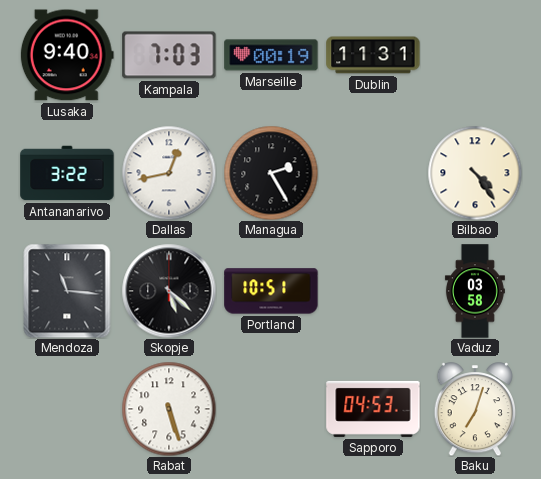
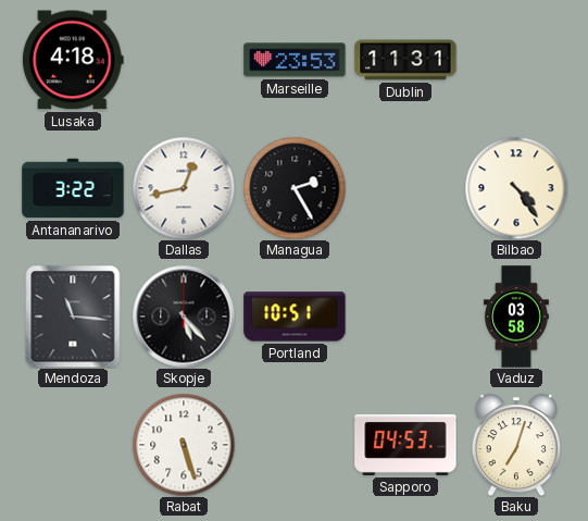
Lusaka: 9:40 -> 4:18
Kampala: 7:03 -> none
Marseille: 00:19 -> 23:53
Skopje: 5:22 -> 5:23
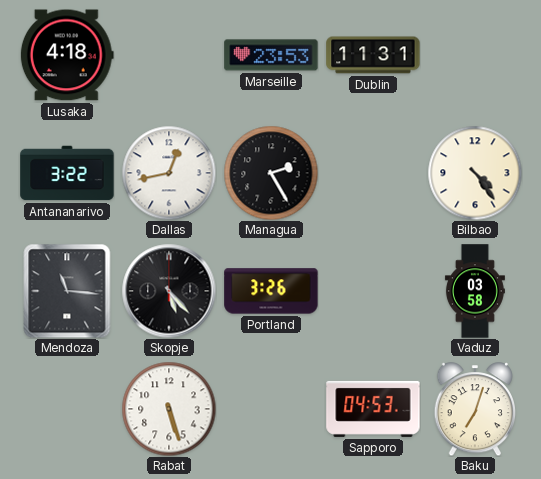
Portland: 10:51 -> 3:26
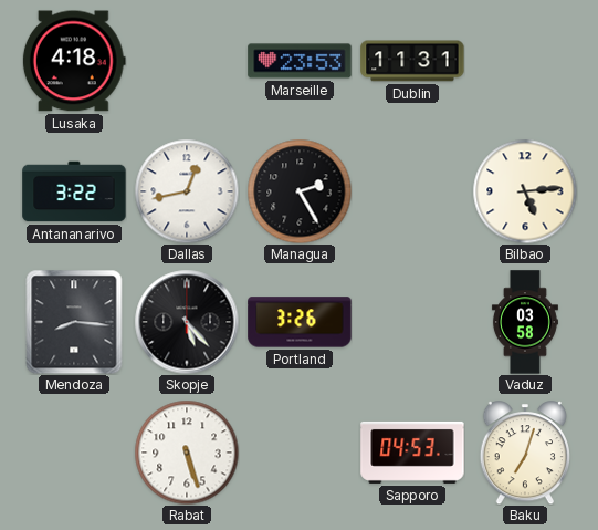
Bilbao: 4:24 -> 5:14
Mendoza: 11:16 -> 8:16
